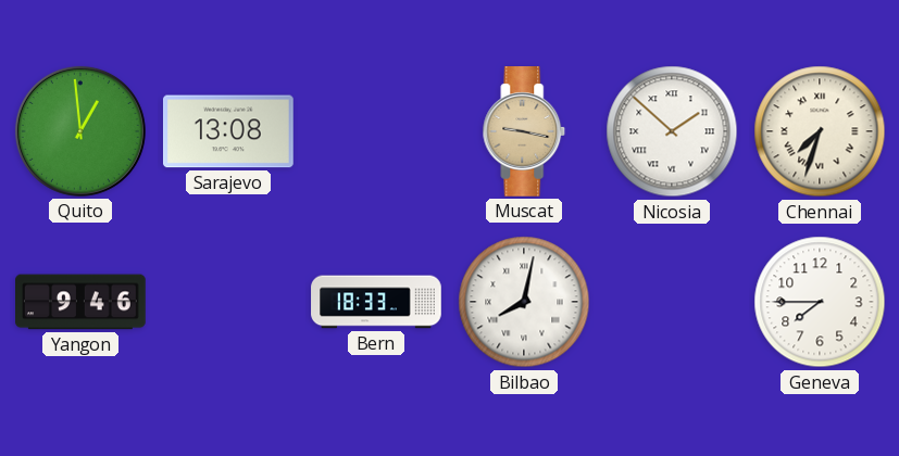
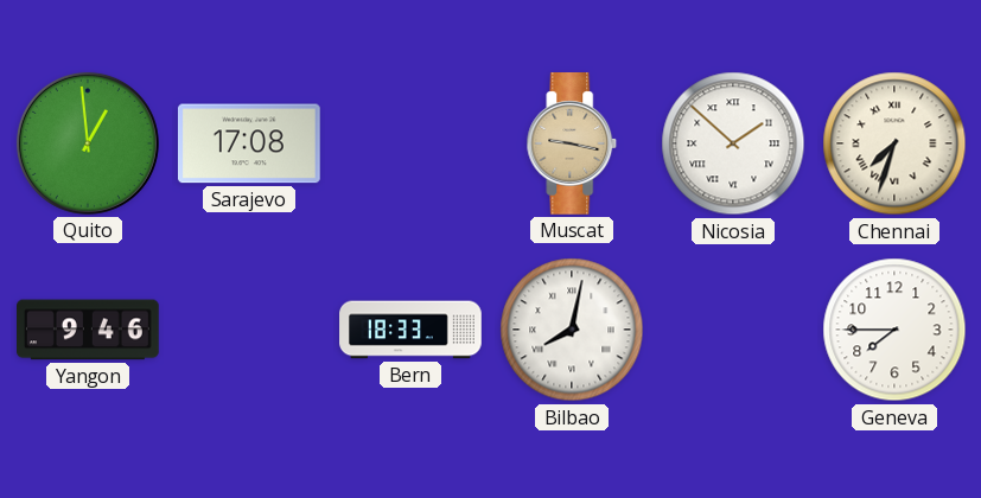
Sarajevo: 13:08 -> 17:08
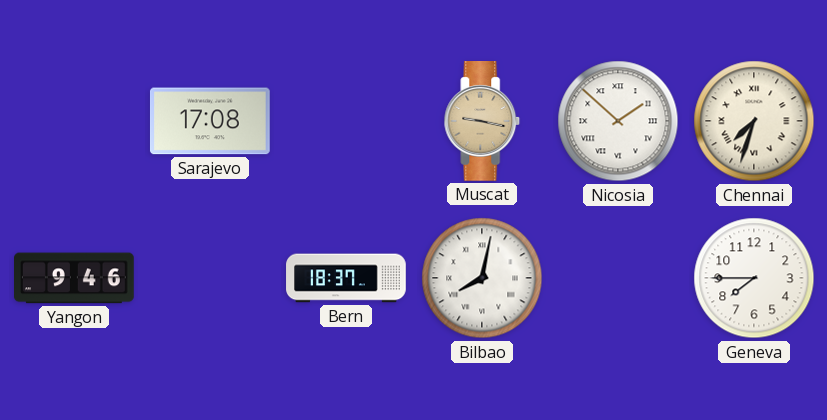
Quito: 12:59 -> none
Bern: 18:33 -> 18:37
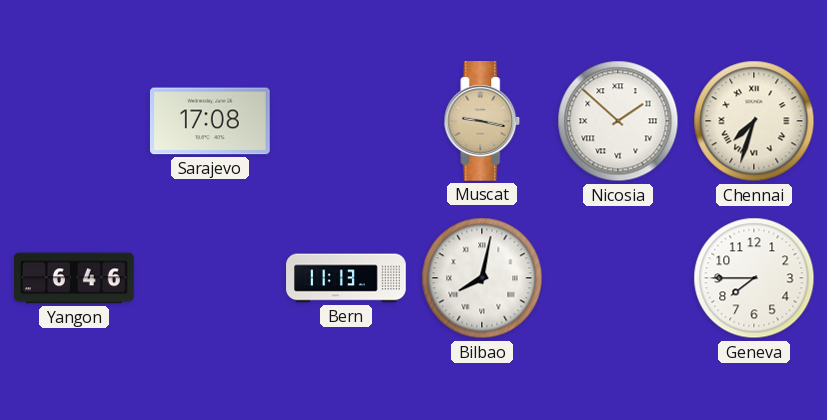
Yangon: 9:46 -> 6:46
Bern: 18:37 -> 11:13
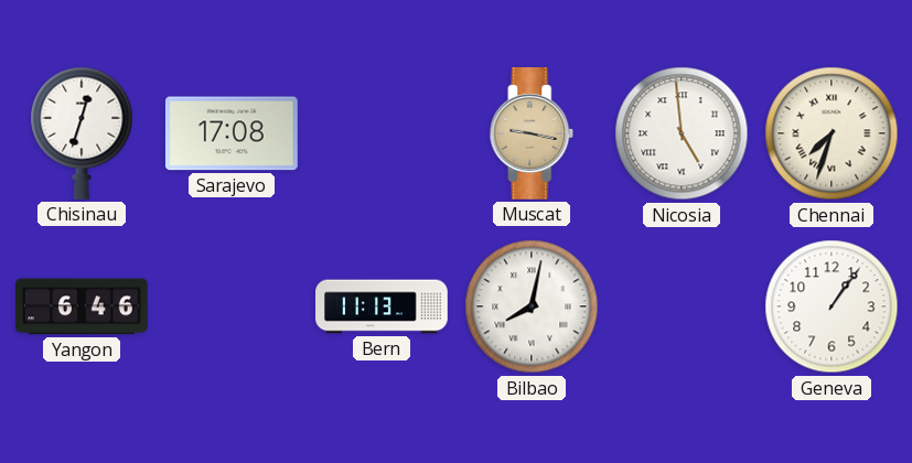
Chisinau: none -> 12:33
Nicosia: 1:52 -> 4:59
Geneva: 7:45 -> 1:06
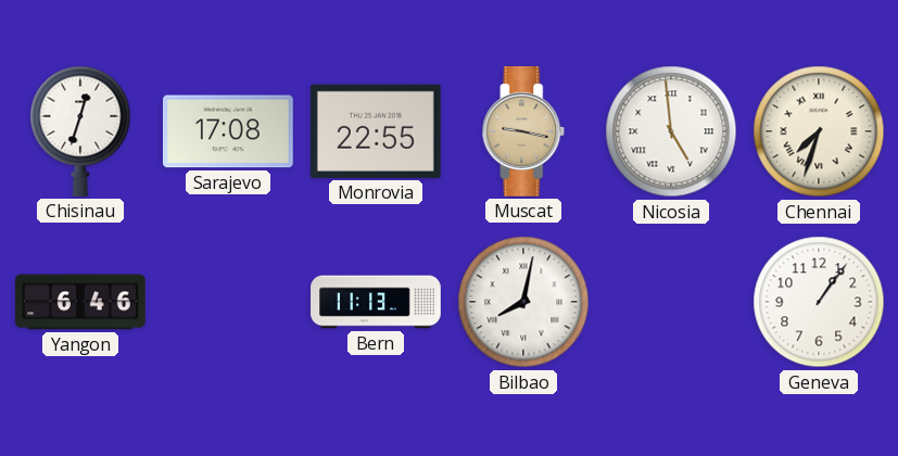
Monrovia: none -> 22:55
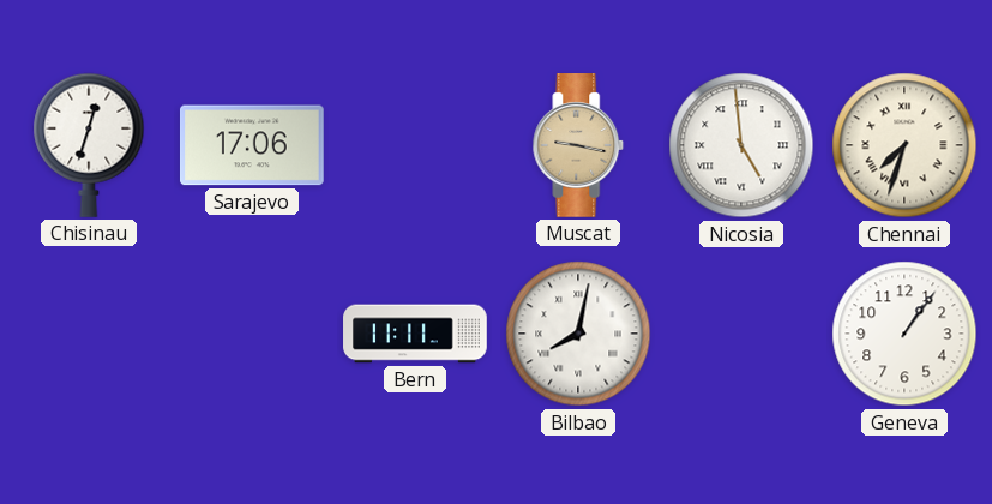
Sarajevo: 17:08 -> 17:06
Monrovia: 22:55 -> none
Yangon: 6:46 -> none
Bern: 11:13 -> 11:11
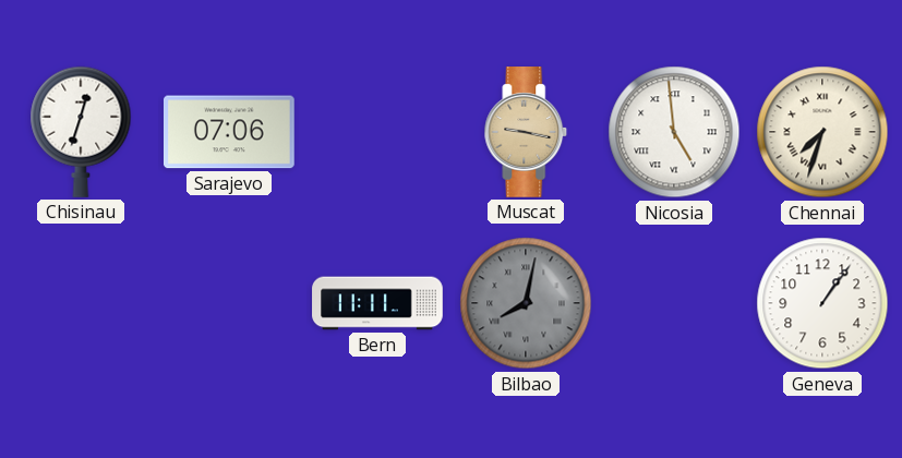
Sarajevo: 17:06 -> 07:06
Bilbao dial: white -> grey
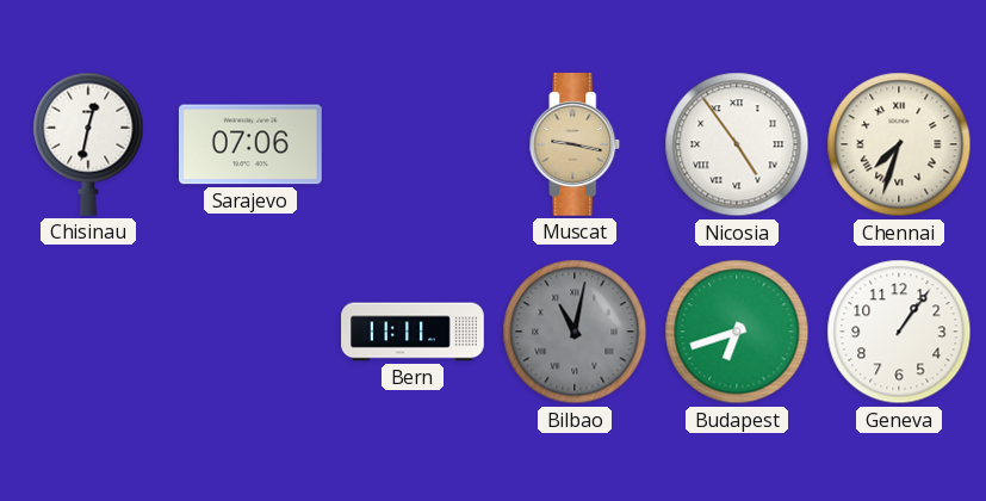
Chisinau: 12:33 -> 12:32
Nicosia: 4:59 -> 4:54
Bilbao: 8:02 -> 11:02
Budapest: none -> 6:42
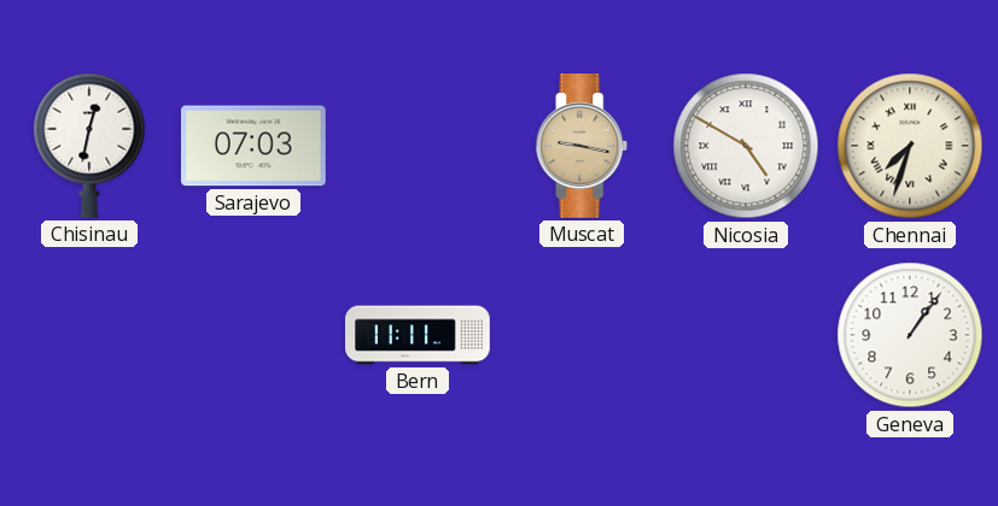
Sarajevo: 07:06 -> 07:03
Nicosia: 4:54 -> 4:50
Bilbao: 11:02 -> none
Budapest: 6:42 -> none
